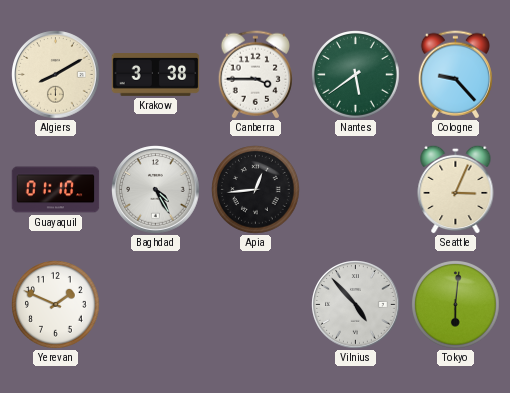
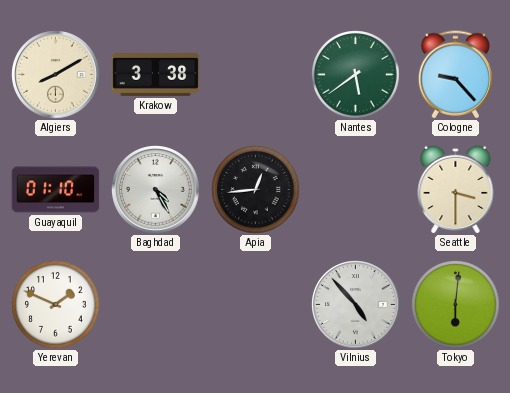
Canberra: 3:45 -> none
Seattle: 3:04 -> 3:30
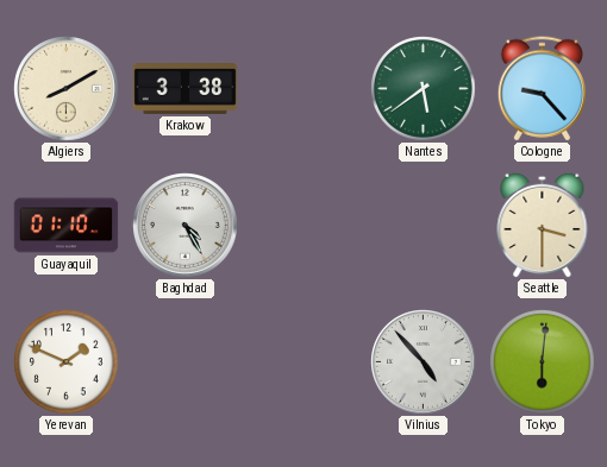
Apia: 12:44 -> none
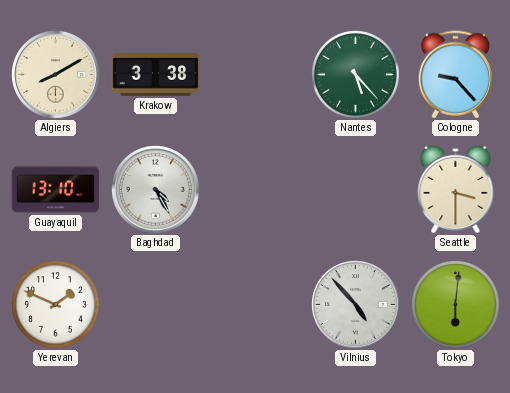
Nantes: 5:39 -> 5:23
Guayaquil: 01:10 -> 13:10
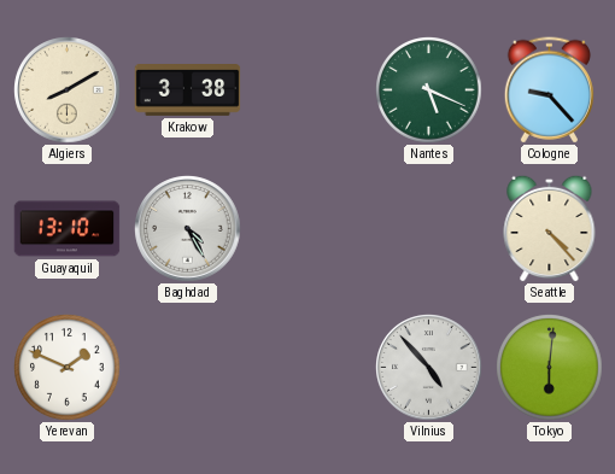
Nantes: 5:23 -> 5:19
Seattle: 3:30 -> 4:23
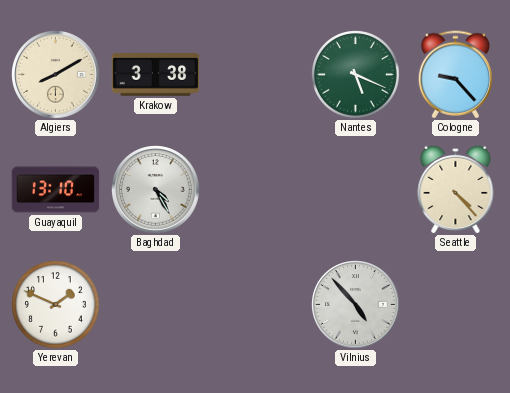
Tokyo: 6:01 -> none
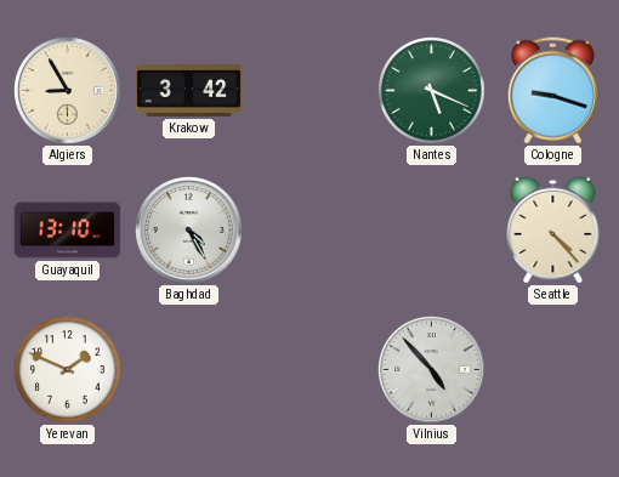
Algiers: 8:10 -> 8:55
Krakow: 3:38 -> 3:42
Cologne: 9:23 -> 9:18
